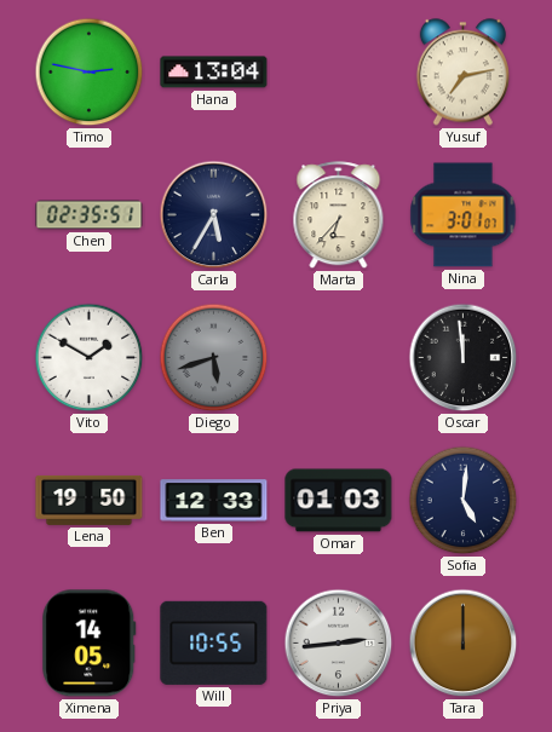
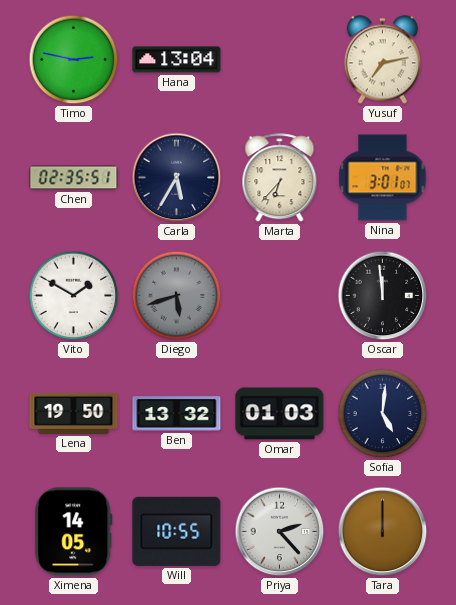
Ben: 12:33 -> 13:32
Priya: 2:44 -> 2:23
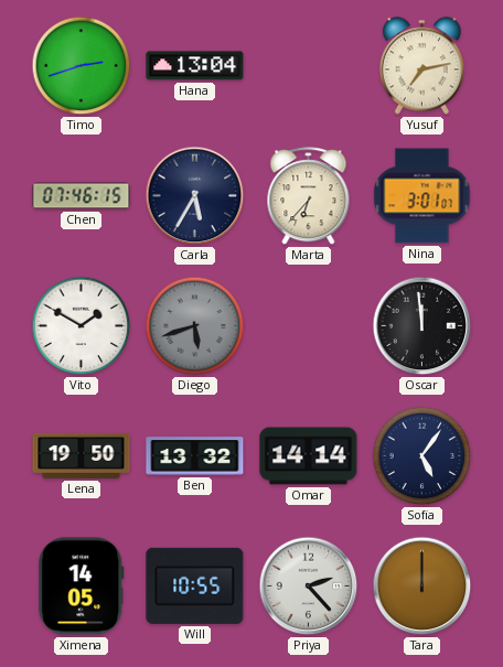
Timo: 2:47 -> 2:42
Chen: 02:35 -> 07:46
Omar: 01:03 -> 14:14
Sofia: 5:01 -> 5:06
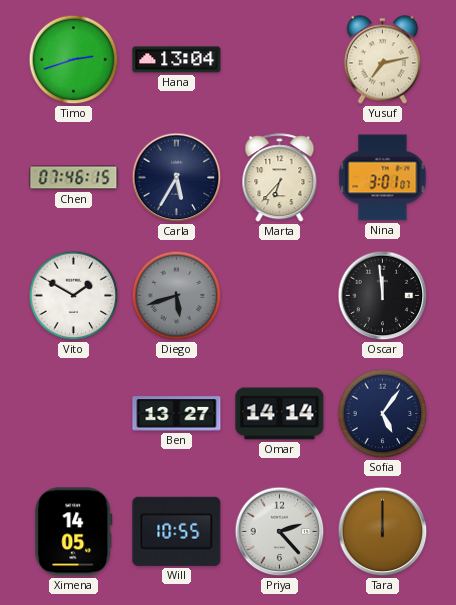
Lena: 19:50 -> none
Ben: 13:32 -> 13:27
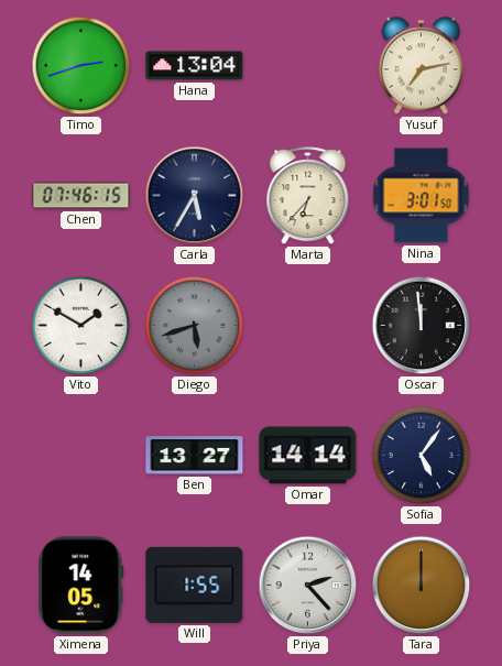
Nina: 3:01:07 -> 3:01:50
Will: 10:55 -> 1:55
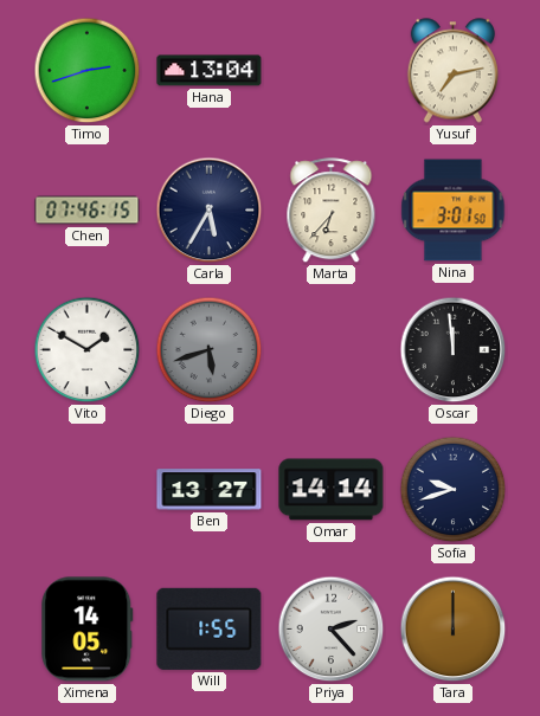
Sofia: 5:06 -> 9:42
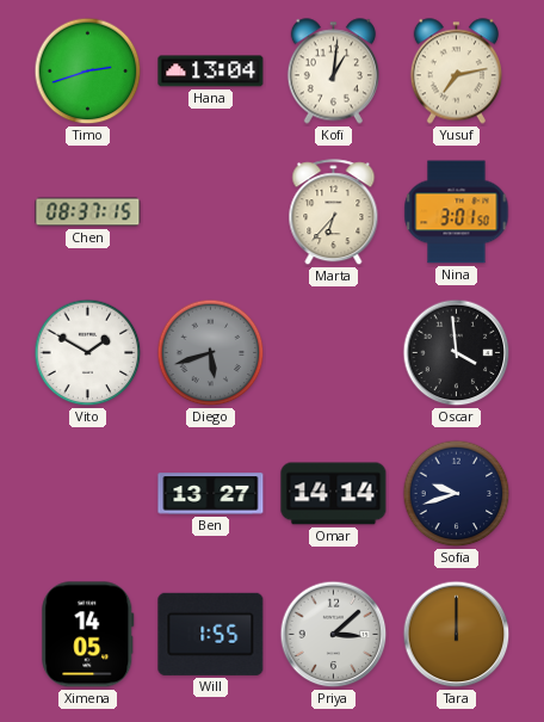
Kofi: none -> 1:01
Chen: 07:46 -> 08:37
Carla: 5:35 -> none
Oscar: 11:59 -> 3:59
Priya: 2:23 -> 3:08
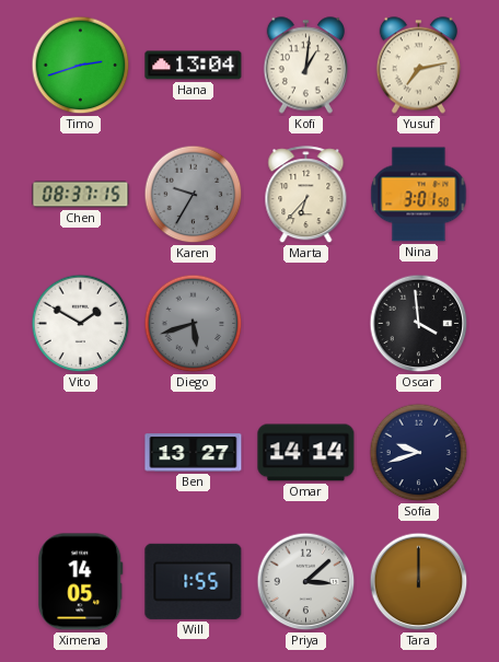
Karen: none -> 9:35
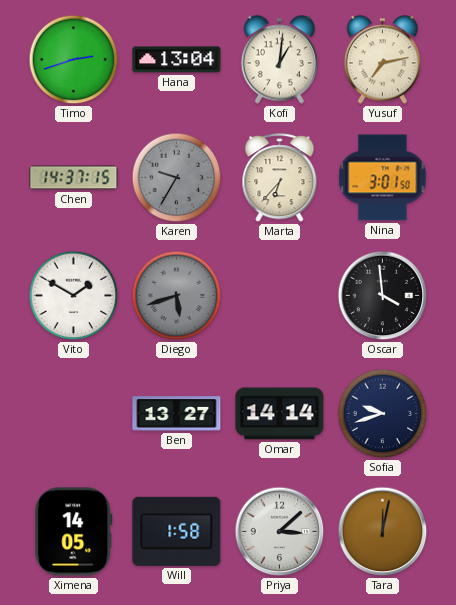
Chen: 08:37 -> 14:37
Will: 1:55 -> 1:58
Tara: 12:00 -> 12:02
